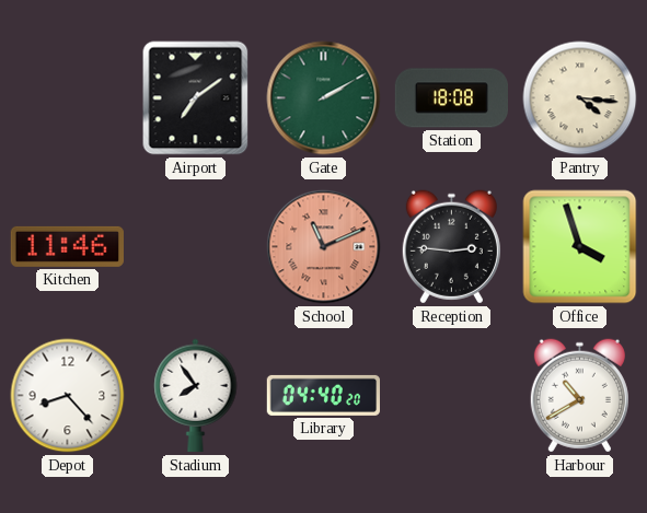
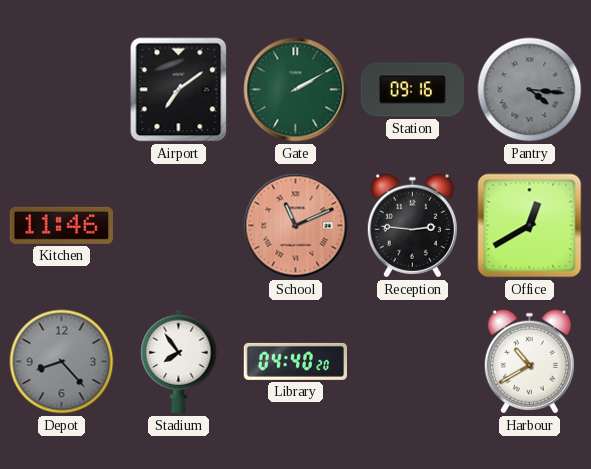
Station: 18:08 -> 09:16
Pantry dial: cream -> grey
Office: 3:57 -> 12:40
Depot dial: white -> grey
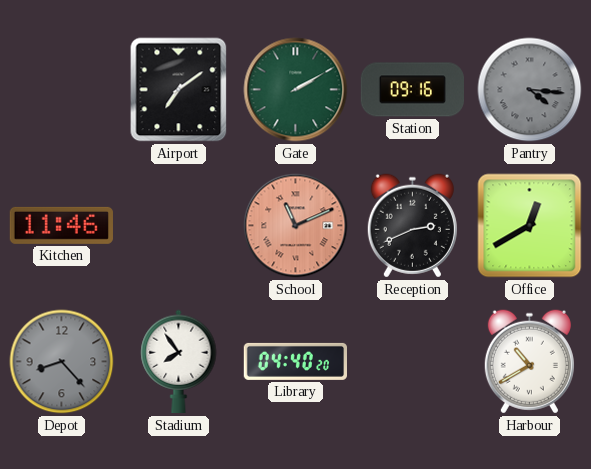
Reception: 2:46 -> 2:41
